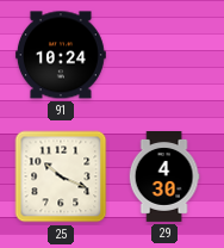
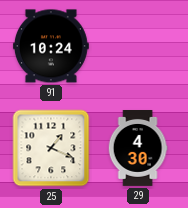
25: 10:19 -> 1:19
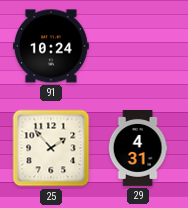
25: 1:19 -> 1:53
29: 4:30 -> 4:31
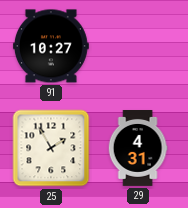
91: 10:24 -> 10:27
25: 1:53 -> 1:55
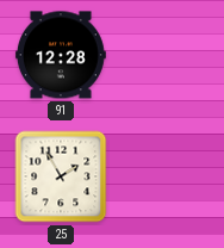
91: 10:27 -> 12:28
29: 4:31 -> none
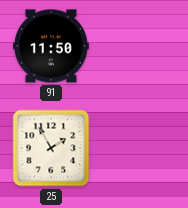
91: 12:28 -> 11:50
